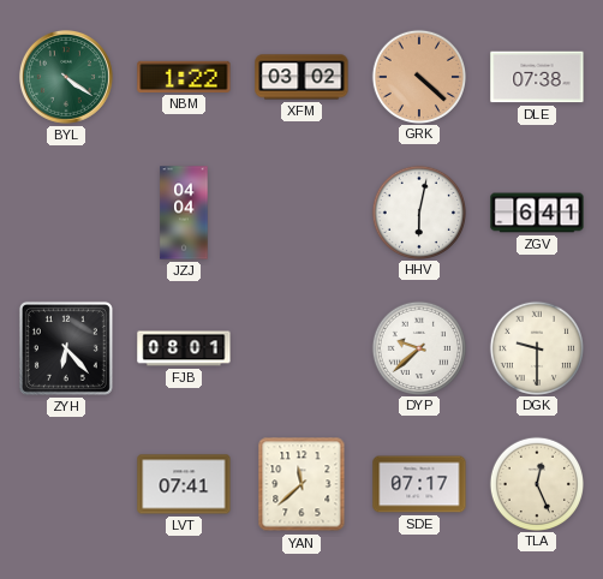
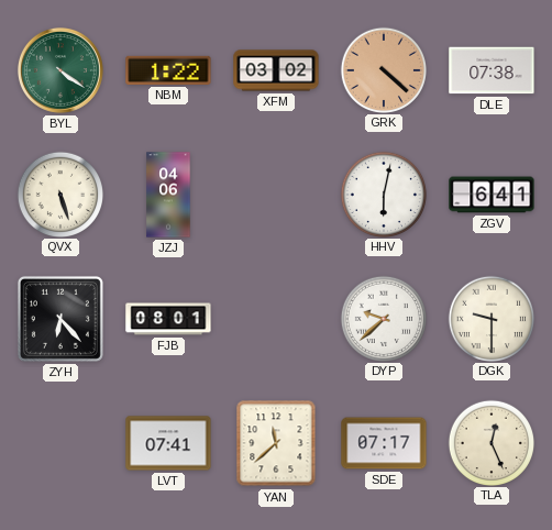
QVX: none -> 5:27
JZJ: 04:04 -> 04:06
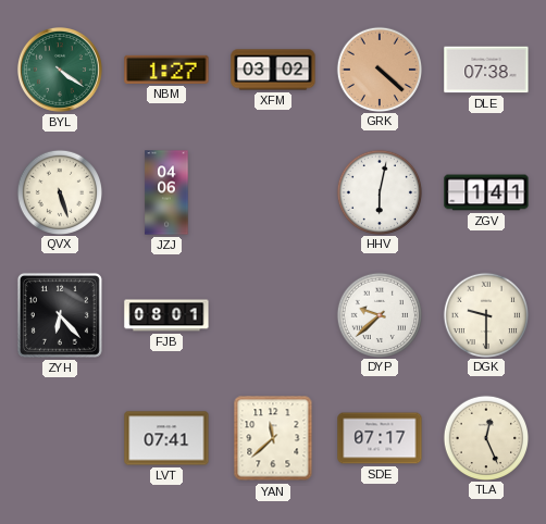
NBM: 1:22 -> 1:27
ZGV: 6:41 -> 1:41
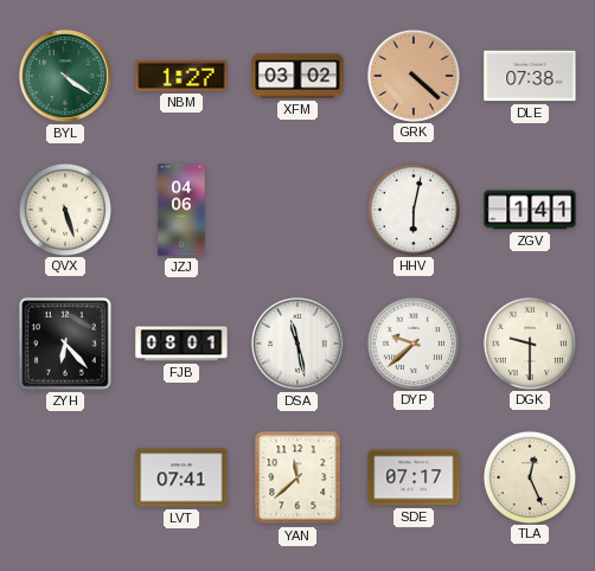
DSA: none -> 11:28
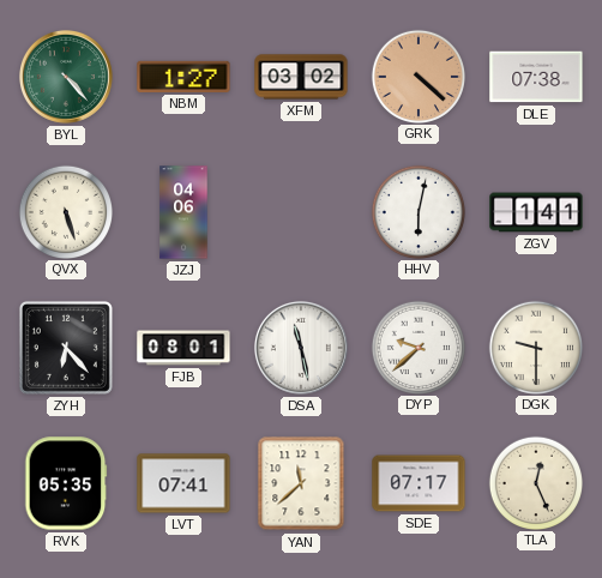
BYL: 4:21 -> 4:23
RVK: none -> 05:35
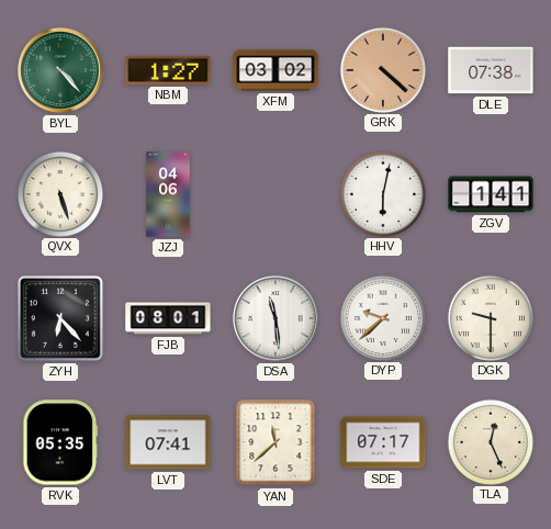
DSA: 11:28 -> 11:29
